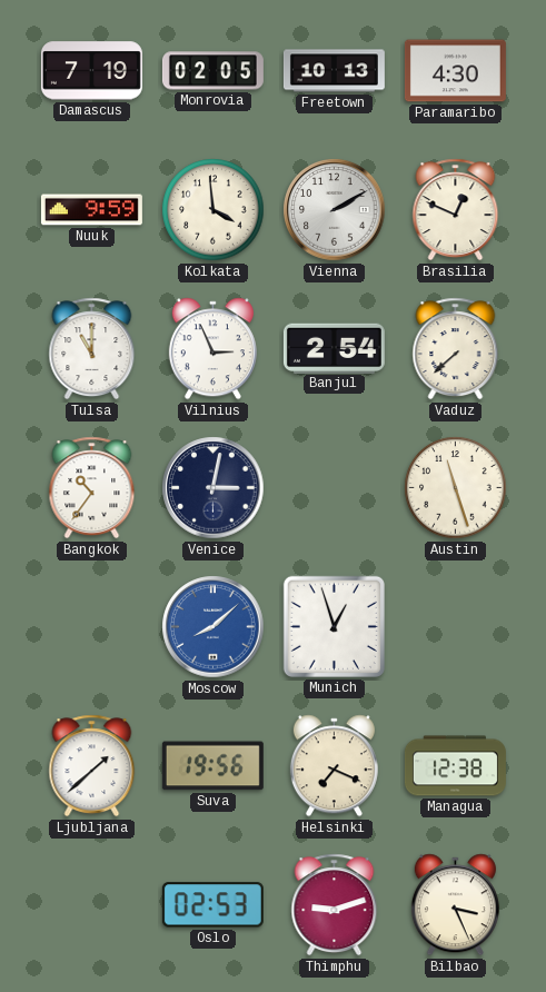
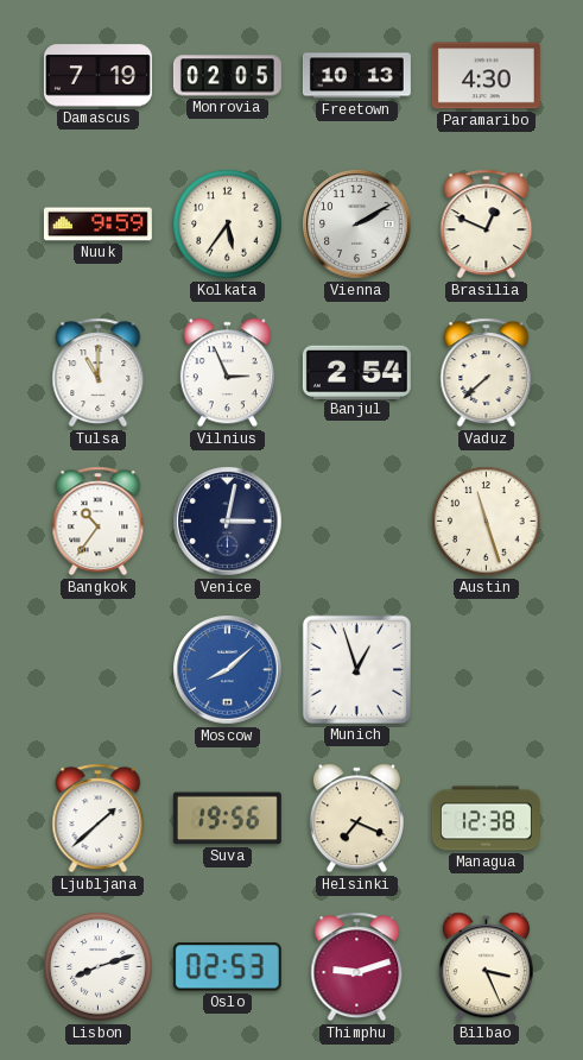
Kolkata: 3:59 -> 5:36
Lisbon: none -> 8:12
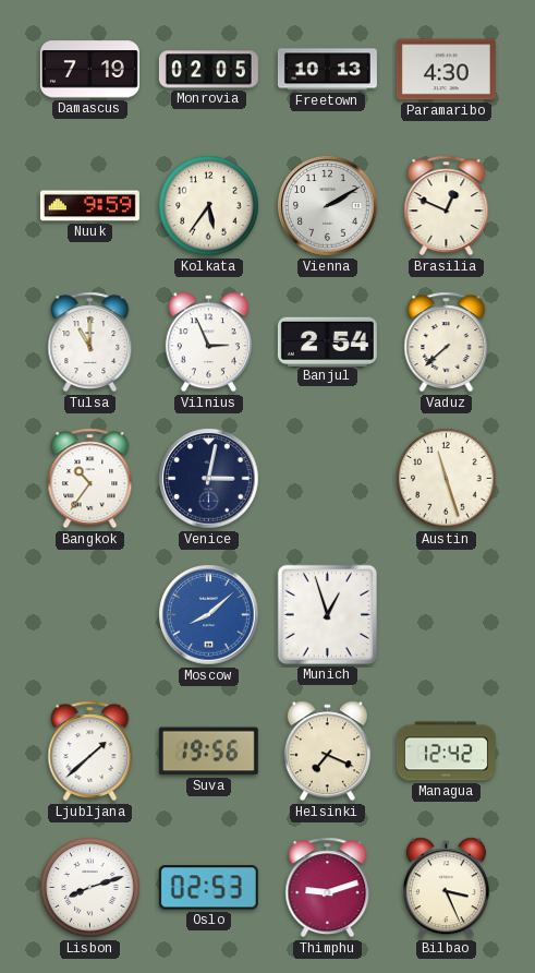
Managua: 12:38 -> 12:42
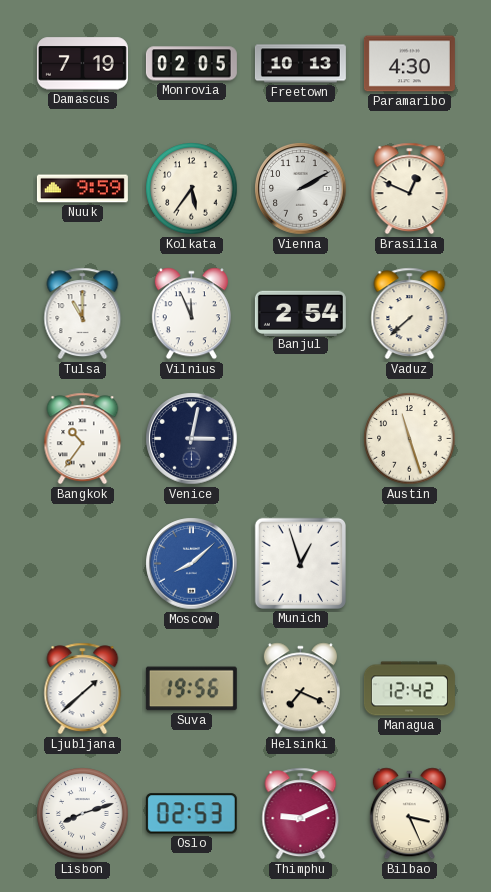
Vilnius: 2:56 -> 11:56
Thimphu: 9:12 -> 9:11
